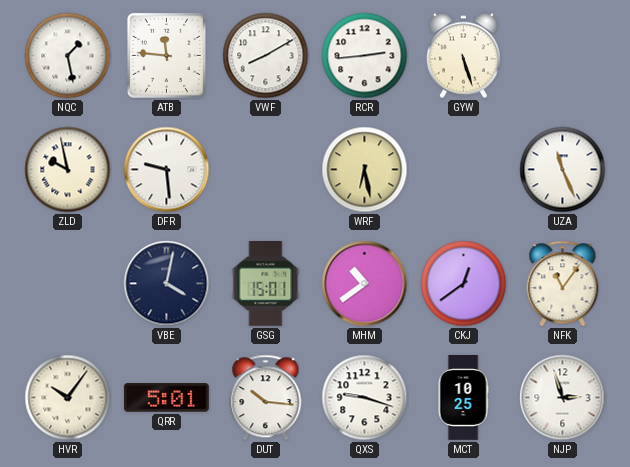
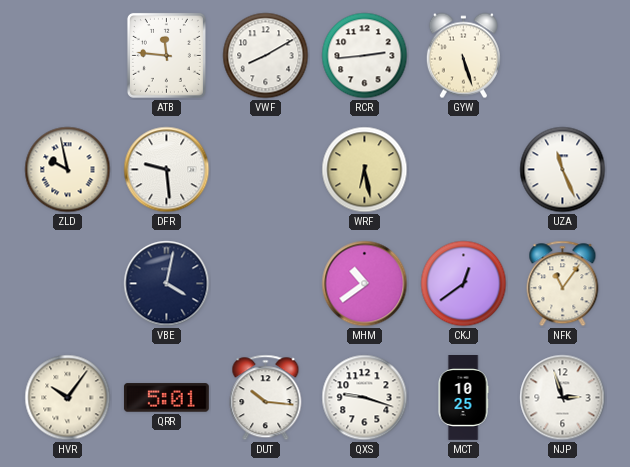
NQC: 1:28 -> none
GSG: 15:01 -> none
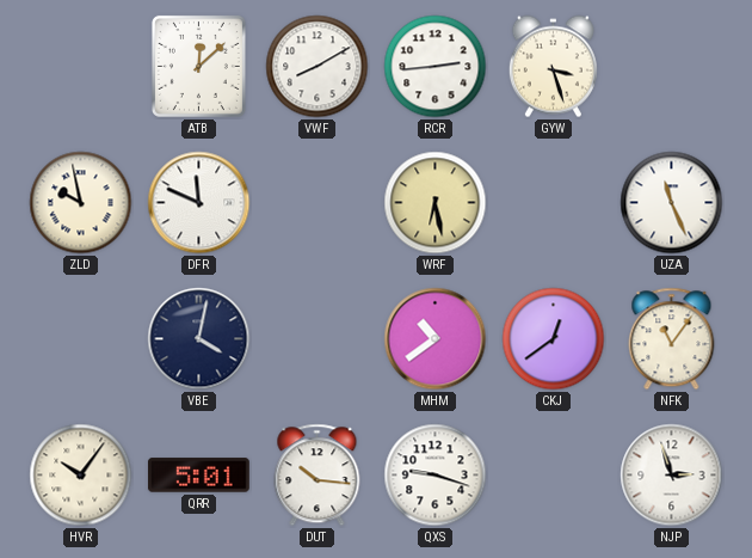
ATB: 11:46 -> 12:08
GYW: 5:27 -> 3:27
DFR: 9:29 -> 11:49
MCT: 10:25 -> none
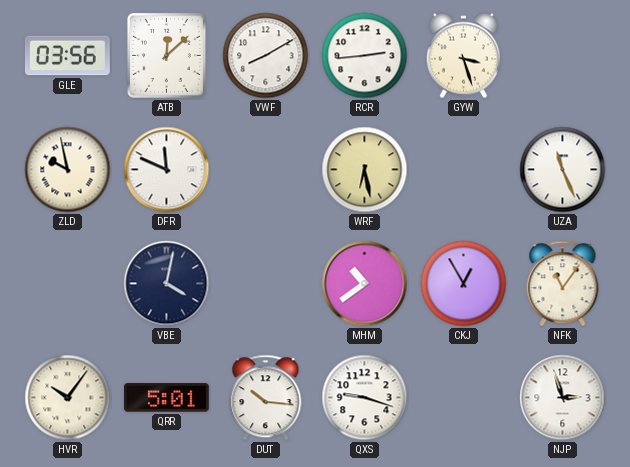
GLE: none -> 03:56
CKJ: 12:39 -> 12:55
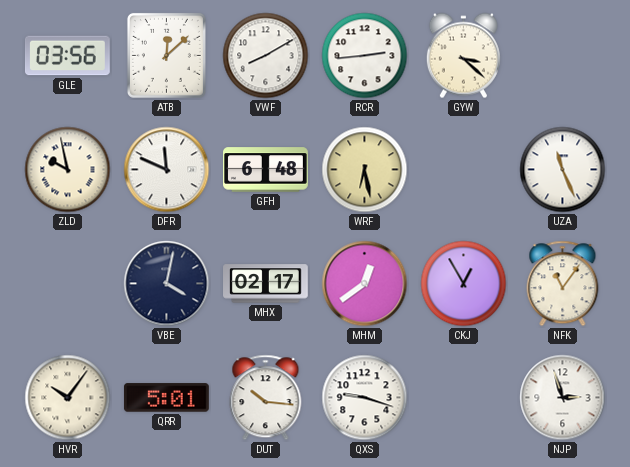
GYW: 3:27 -> 3:22
GFH: none -> 6:48
MHX: none -> 02:17
MHM: 10:39 -> 12:39
